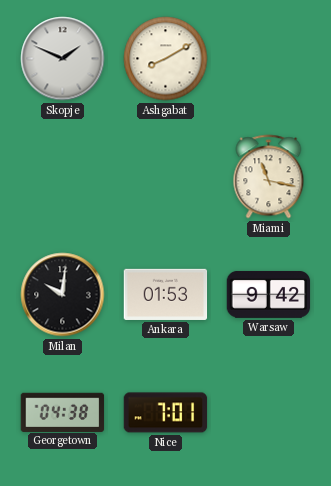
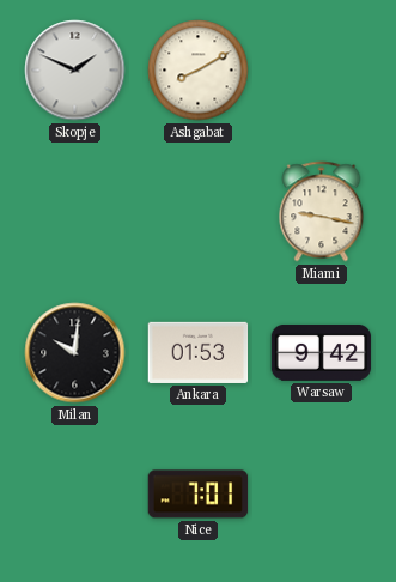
Miami: 11:17 -> 9:17
Georgetown: 04:38 -> none
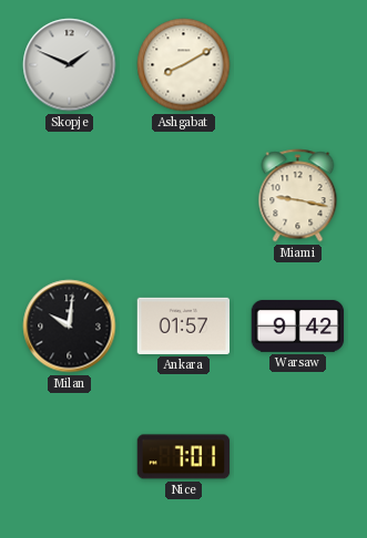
Ankara: 01:53 -> 01:57
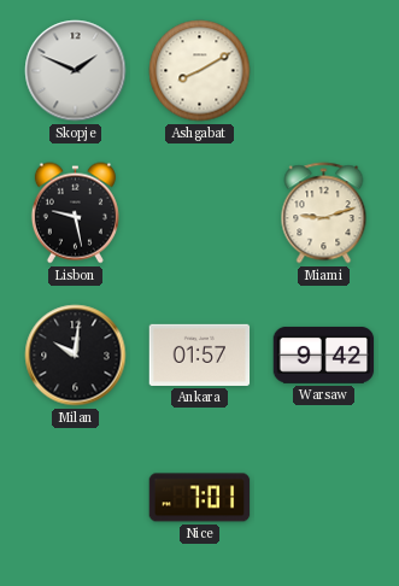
Lisbon: none -> 9:28
Miami: 9:17 -> 9:12
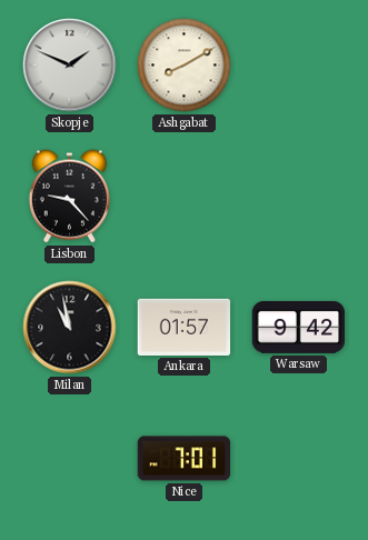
Lisbon: 9:28 -> 9:23
Miami: 9:12 -> none
Milan: 10:01 -> 10:58
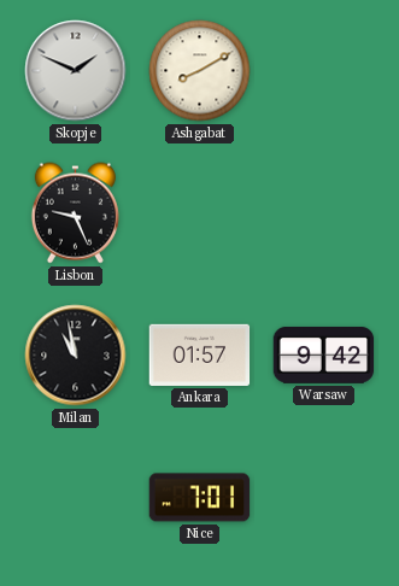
Lisbon: 9:23 -> 9:26
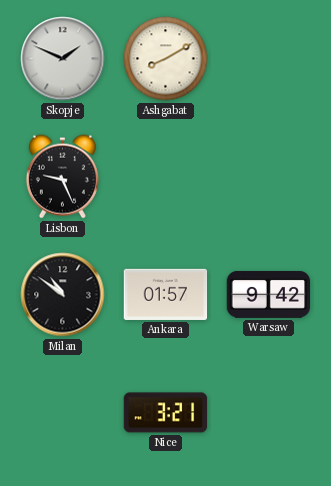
Milan: 10:58 -> 10:51
Nice: 7:01 -> 3:21
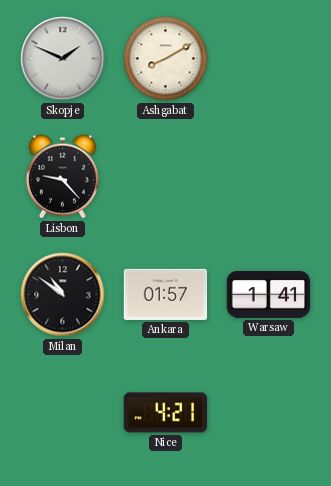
Lisbon: 9:26 -> 9:23
Warsaw: 9:42 -> 1:41
Nice: 3:21 -> 4:21
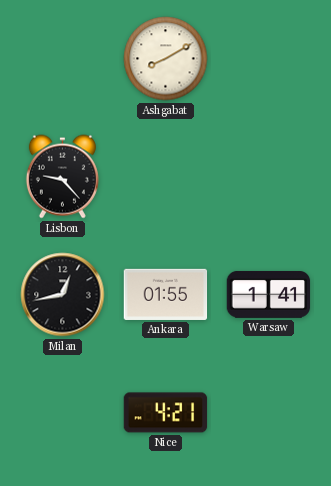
Skopje: 1:49 -> none
Milan: 10:51 -> 12:43
Ankara: 01:57 -> 01:55
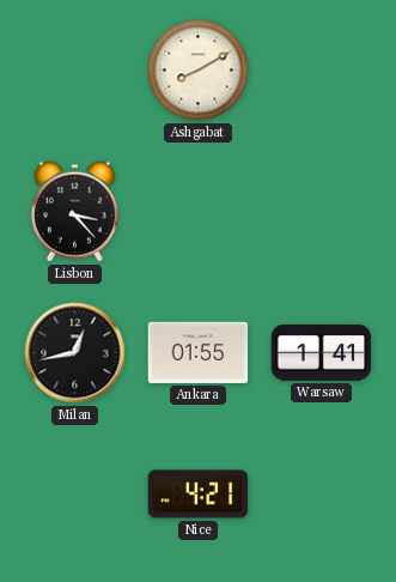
Lisbon: 9:23 -> 3:23
